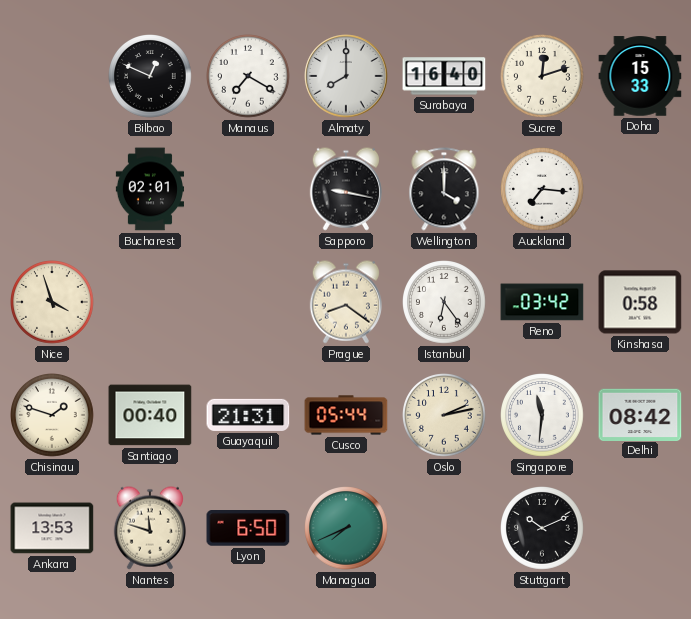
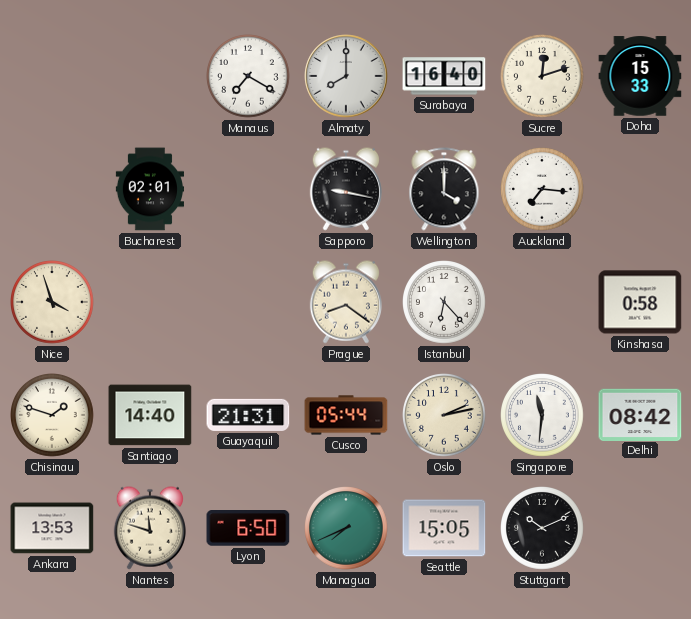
Bilbao: 12:49 -> none
Istanbul: 6:24 -> 6:23
Reno: 03:42 -> none
Santiago: 00:40 -> 14:40
Seattle: none -> 15:05
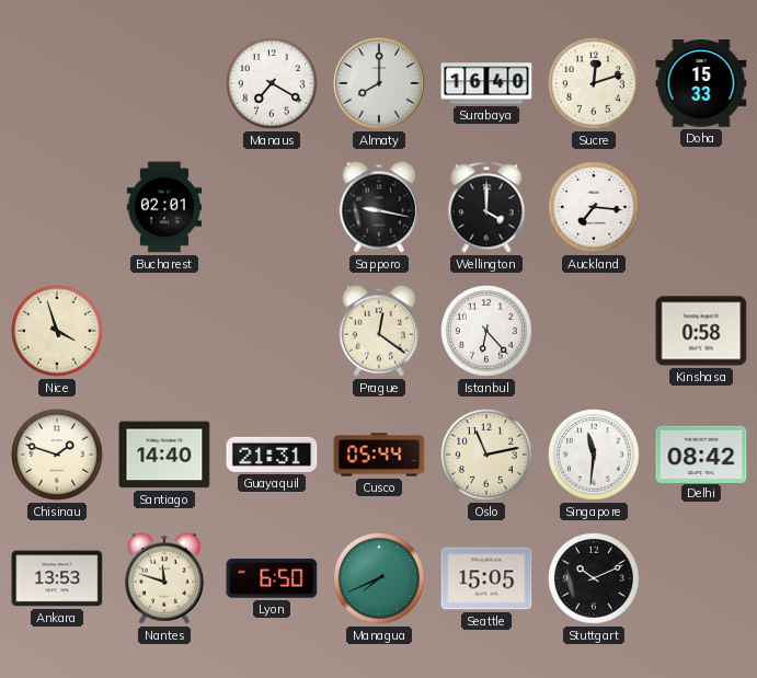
Prague: 8:21 -> 12:21
Oslo: 2:13 -> 11:13
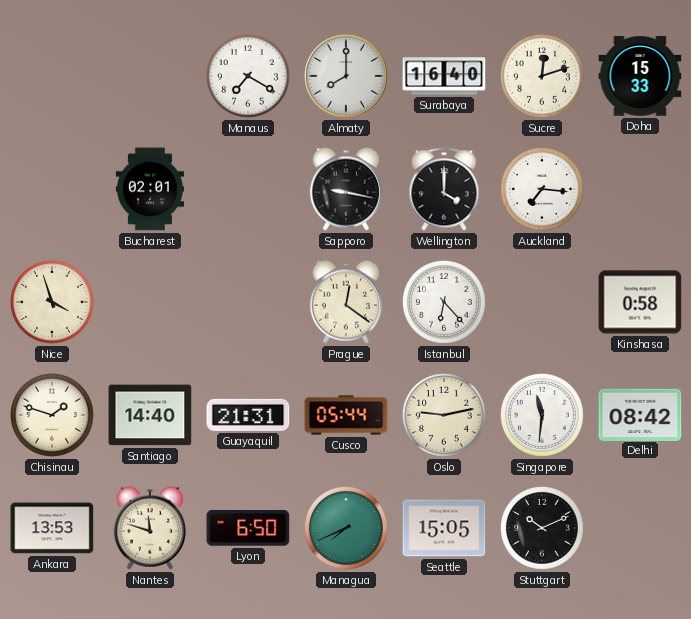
Oslo: 11:13 -> 9:13
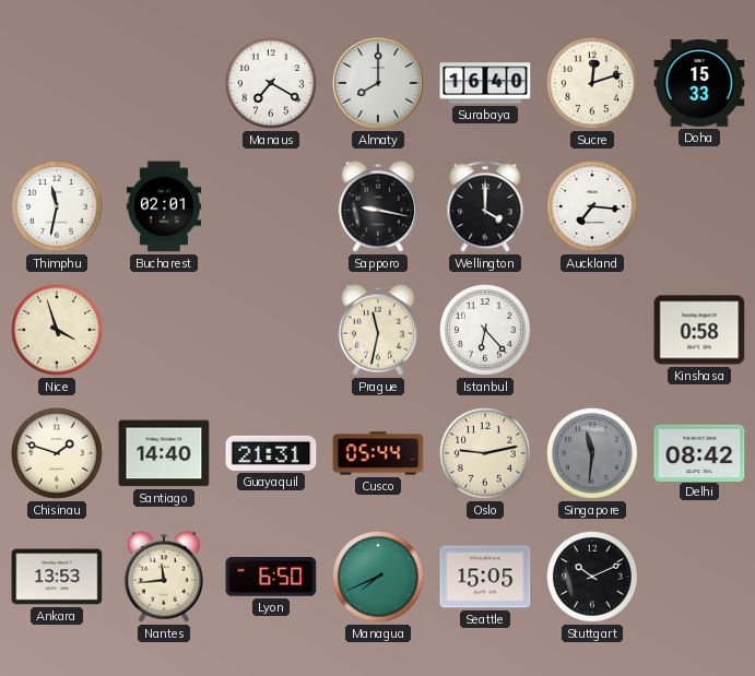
Thimphu: none -> 11:32
Prague: 12:21 -> 11:32
Singapore dial: white -> grey
Nantes: 11:48 -> 11:44
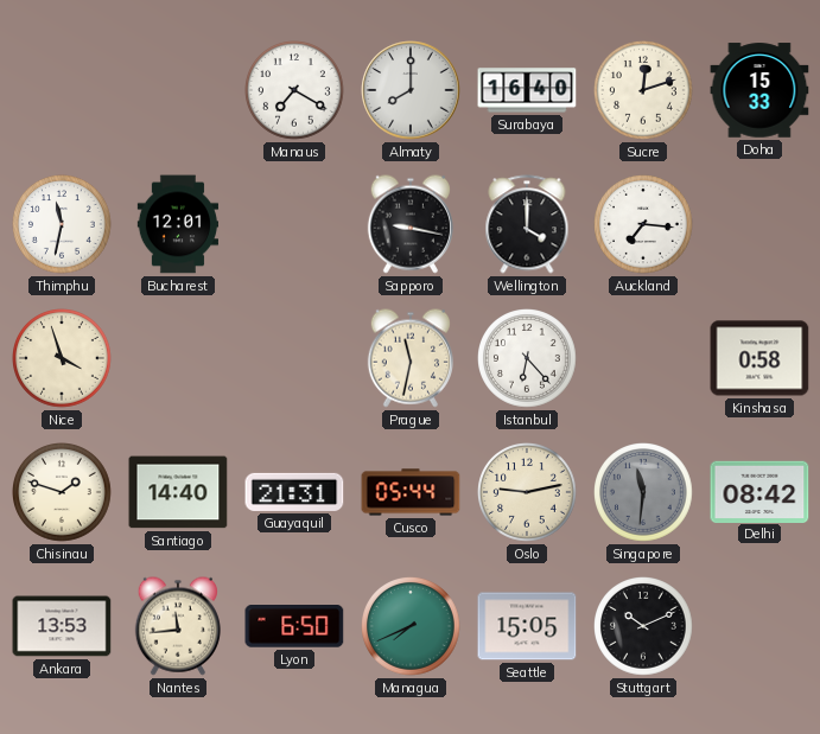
Bucharest: 02:01 -> 12:01
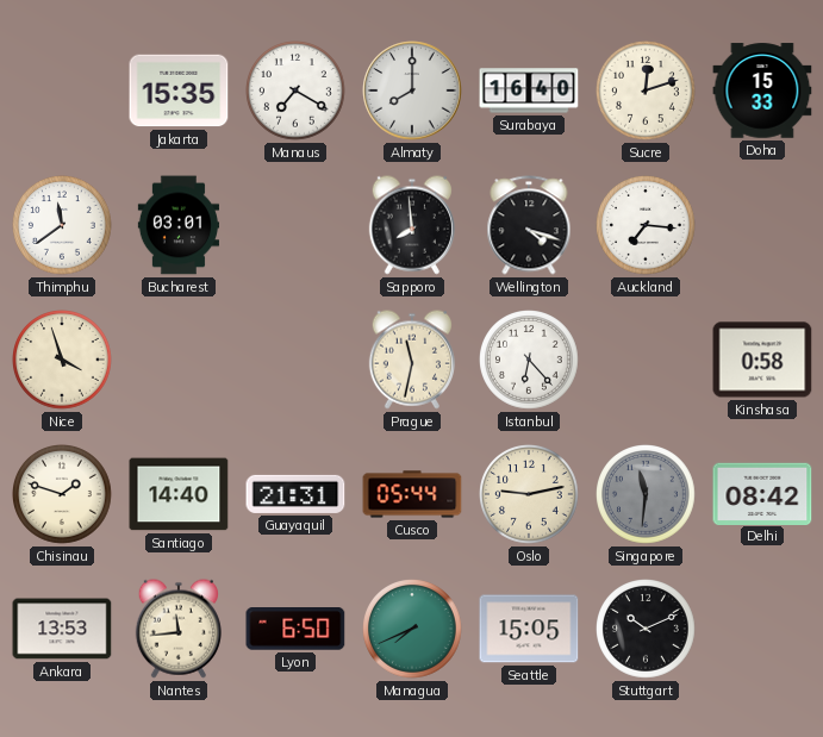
Jakarta: none -> 15:35
Thimphu: 11:32 -> 11:39
Bucharest: 12:01 -> 03:01
Sapporo: 9:17 -> 7:59
Wellington: 4:00 -> 4:18
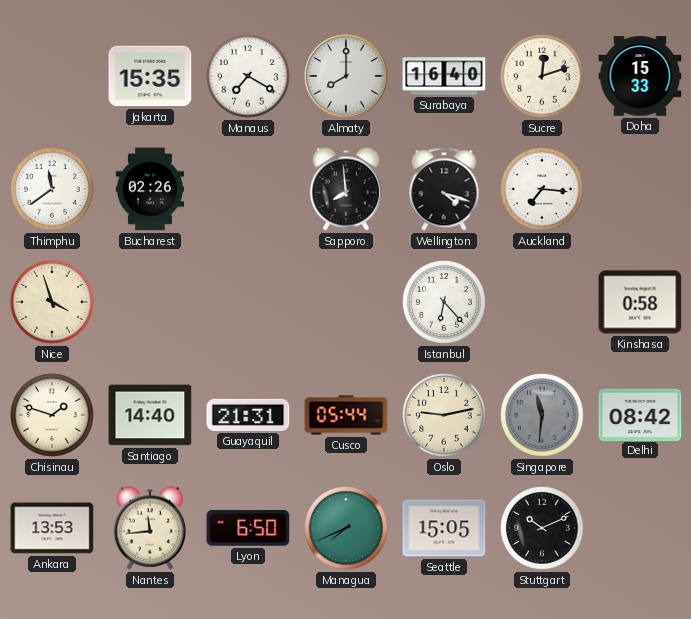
Bucharest: 03:01 -> 02:26
Prague: 11:32 -> none
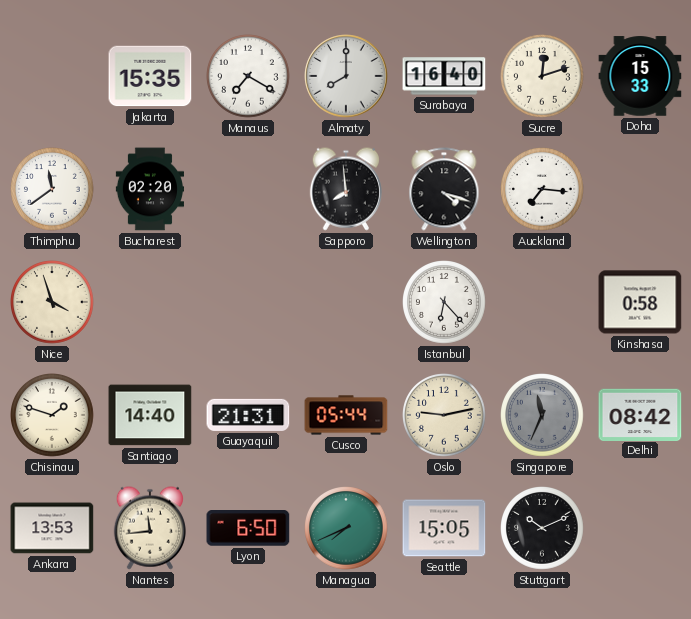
Bucharest: 02:26 -> 02:20
Singapore: 11:31 -> 11:34
